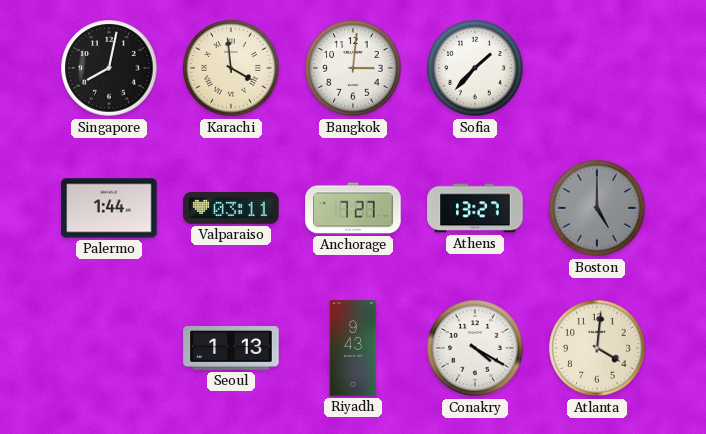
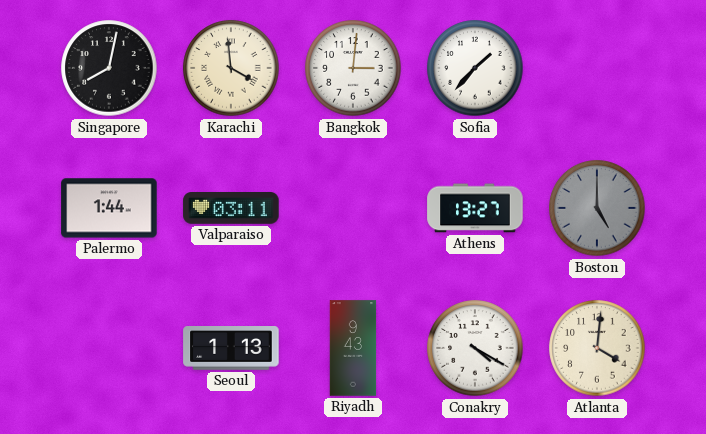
Anchorage: 7:27 -> none
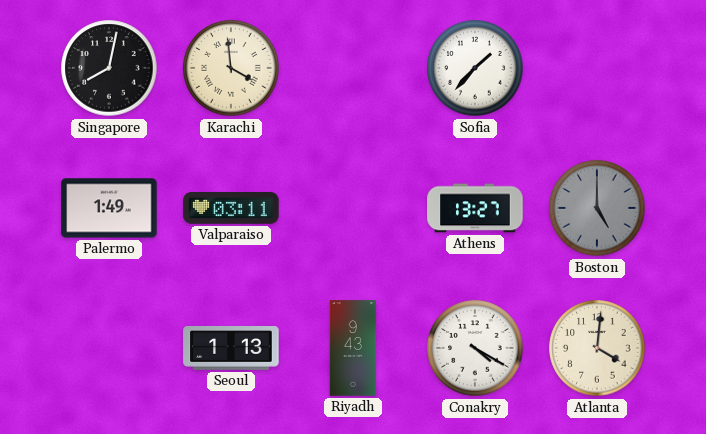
Bangkok: 3:01 -> none
Palermo: 1:44 -> 1:49
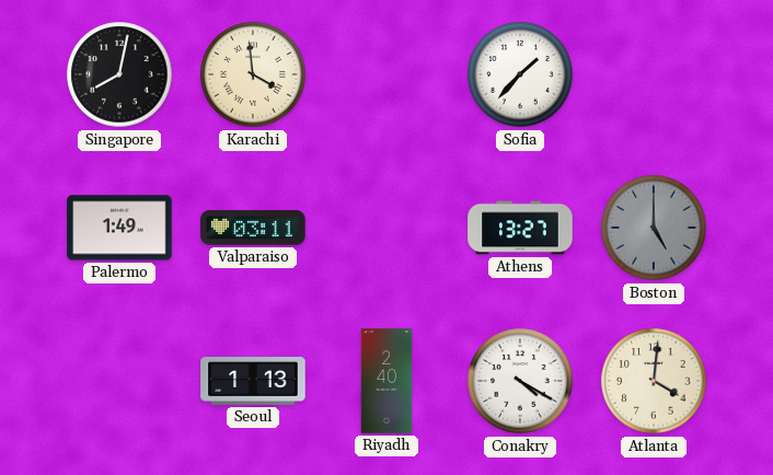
Riyadh: 9:43 -> 2:40
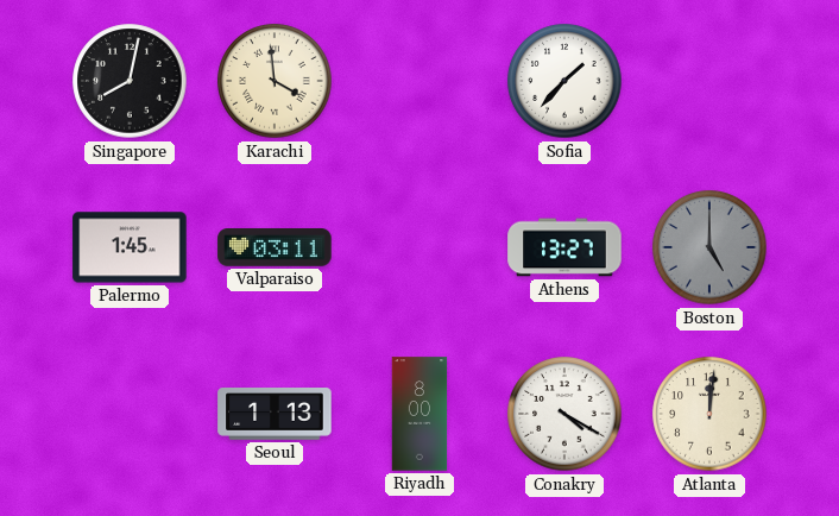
Palermo: 1:49 -> 1:45
Riyadh: 2:40 -> 8:00
Atlanta: 4:01 -> 12:01
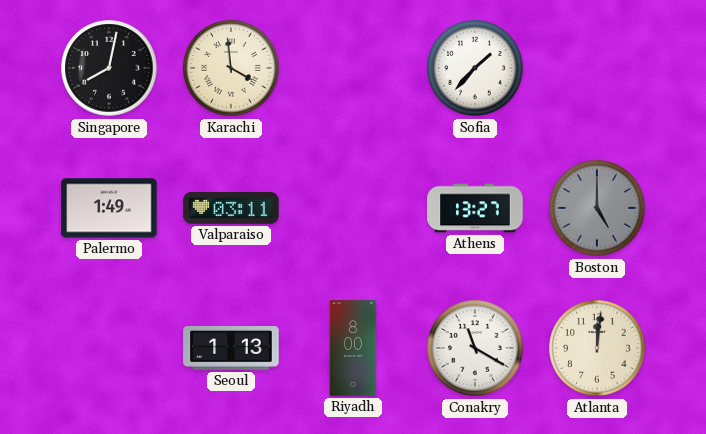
Palermo: 1:45 -> 1:49
Conakry: 4:20 -> 11:20
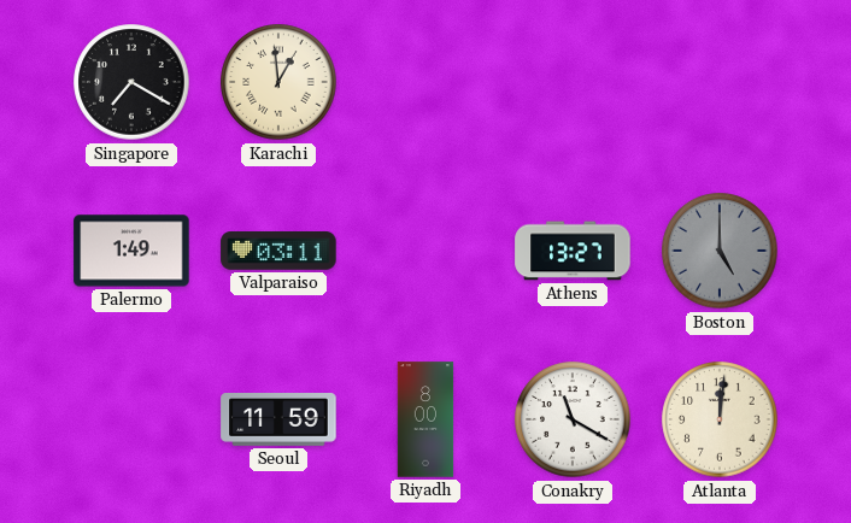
Singapore: 8:02 -> 7:20
Karachi: 3:59 -> 12:59
Sofia: 1:37 -> none
Seoul: 1:13 -> 11:59
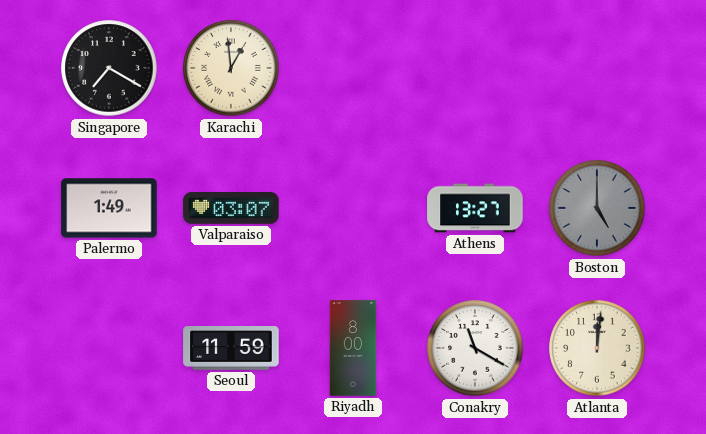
Valparaiso: 03:11 -> 03:07
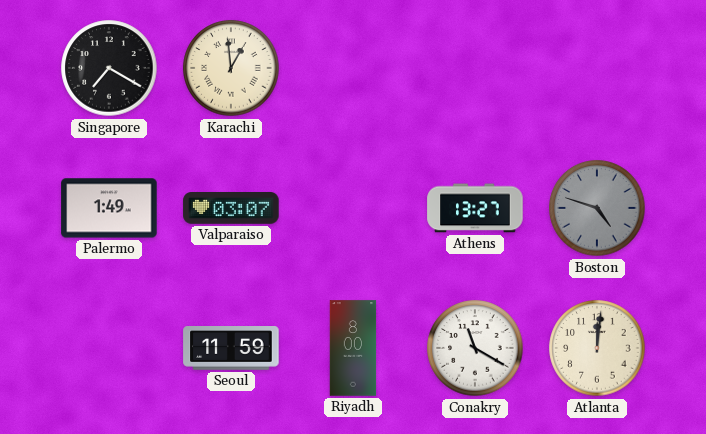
Boston: 5:00 -> 4:48
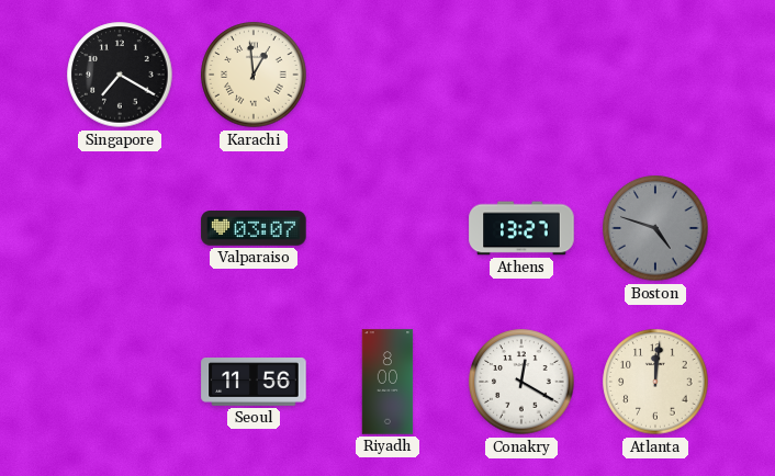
Palermo: 1:49 -> none
Seoul: 11:59 -> 11:56
Conakry: 11:20 -> 12:20
